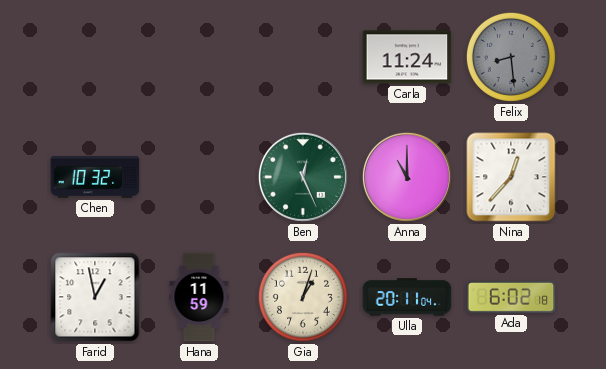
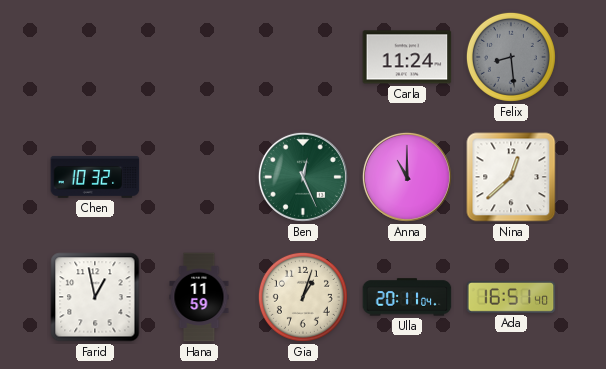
Nina: 12:37 -> 12:38
Ada: 6:02 -> 16:51
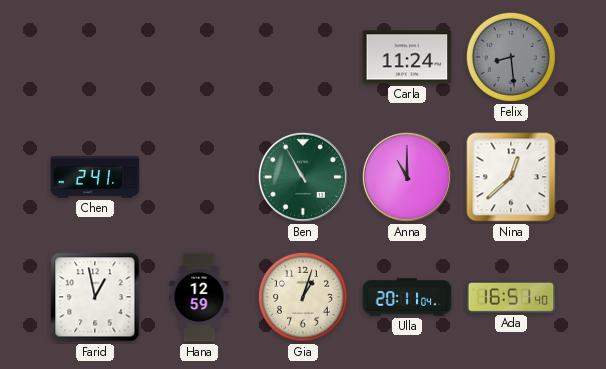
Chen: 10:32 -> 2:41
Ben: 12:26 -> 10:55
Hana: 11:59 -> 12:59
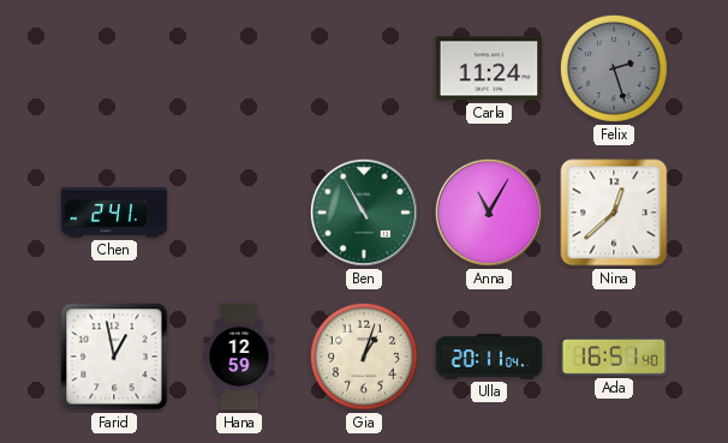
Felix: 8:29 -> 2:27
Anna: 11:00 -> 11:05
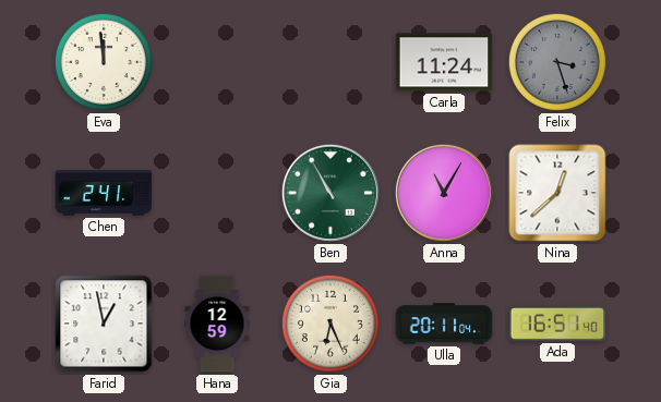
Eva: none -> 11:59
Felix: 2:27 -> 3:27
Gia: 1:03 -> 6:26
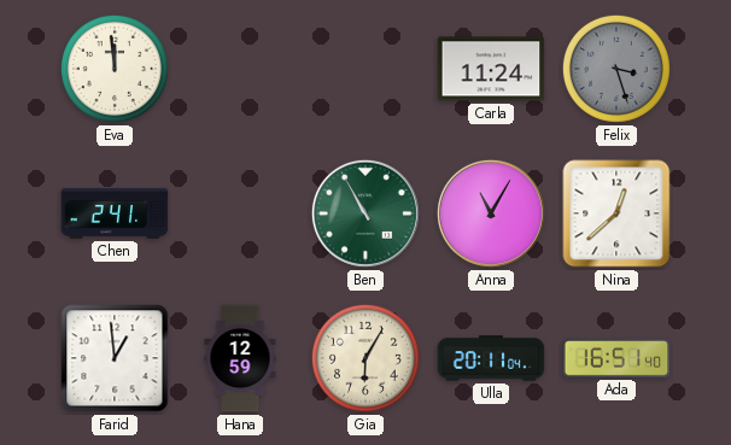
Farid: 12:58 -> 12:59
Gia: 6:26 -> 6:05
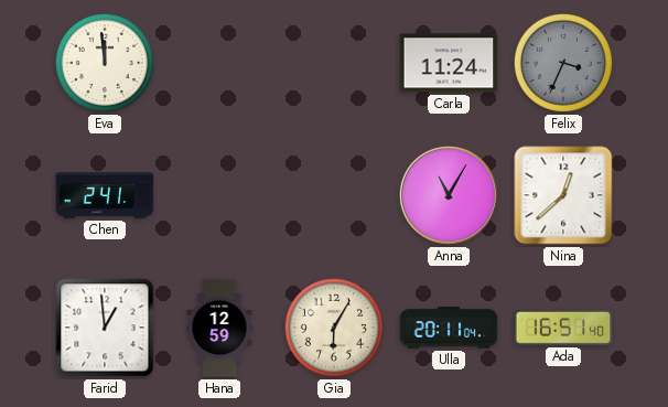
Felix: 3:27 -> 3:34
Ben: 10:55 -> none
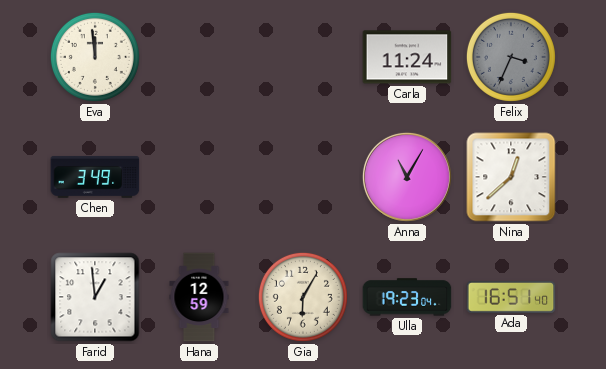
Chen: 2:41 -> 3:49
Ulla: 20:11 -> 19:23
